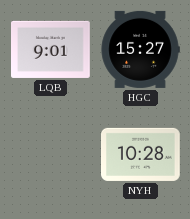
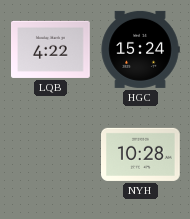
LQB: 9:01 -> 4:22
HGC: 15:27 -> 15:24
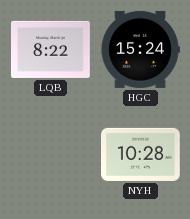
LQB: 4:22 -> 8:22
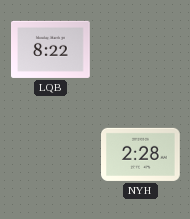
HGC: 15:24 -> none
NYH: 10:28 -> 2:28
